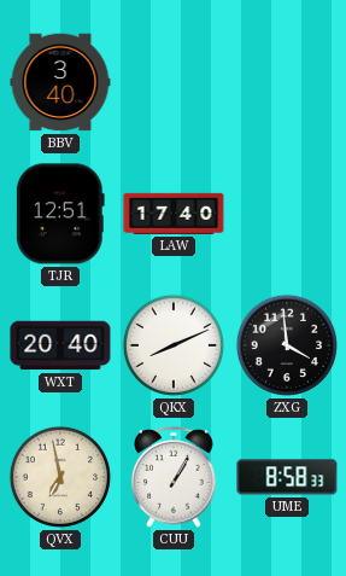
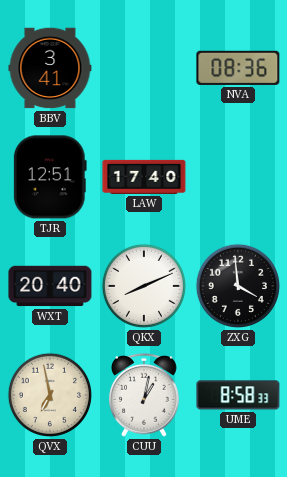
BBV: 3:40 -> 3:41
NVA: none -> 08:36
CUU: 1:05 -> 1:02
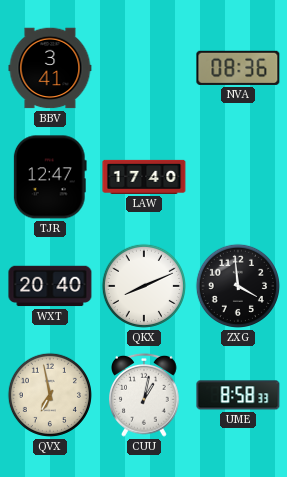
TJR: 12:51 -> 12:47
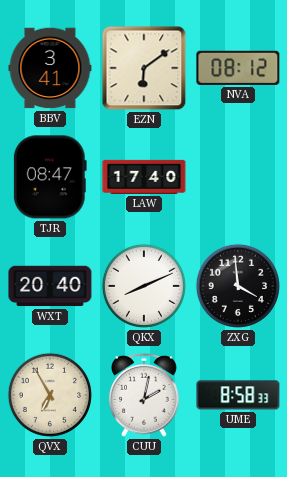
EZN: none -> 6:09
NVA: 08:36 -> 08:12
TJR: 12:47 -> 08:47
QVX: 6:58 -> 6:55
CUU: 1:02 -> 2:02
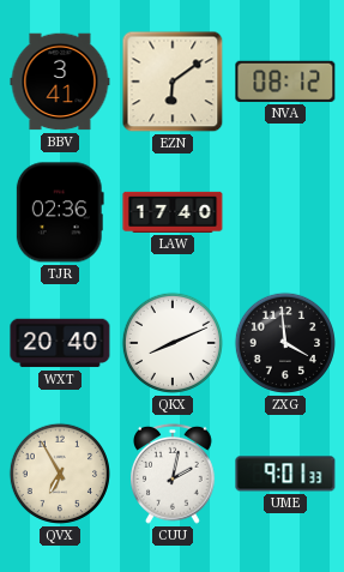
TJR: 08:47 -> 02:36
UME: 8:58 -> 9:01
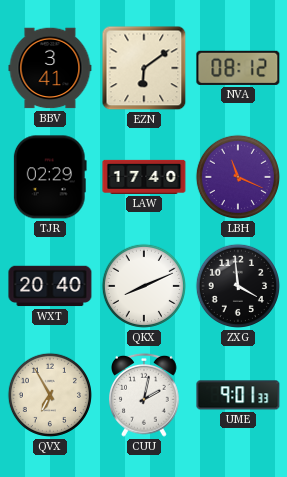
TJR: 02:36 -> 02:29
LBH: none -> 11:19
